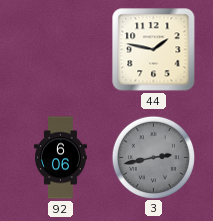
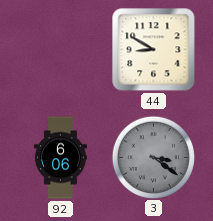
44: 1:47 -> 8:50
3: 2:43 -> 3:21
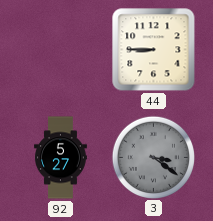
44: 8:50 -> 8:45
92: 6:06 -> 5:27
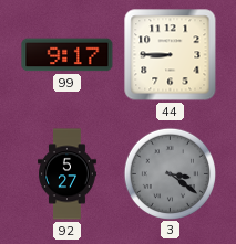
99: none -> 9:17
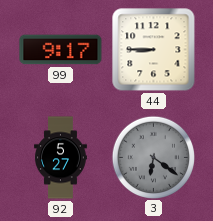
3: 3:21 -> 6:21
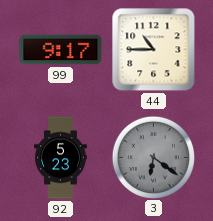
44: 8:45 -> 10:45
92: 5:27 -> 5:23
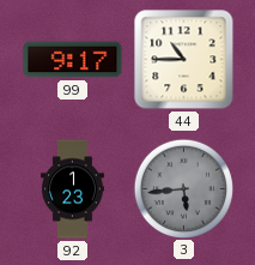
92: 5:23 -> 1:23
3: 6:21 -> 5:44
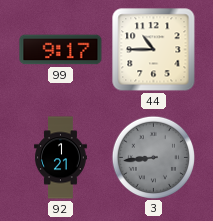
92: 1:23 -> 1:21
3: 5:44 -> 8:44
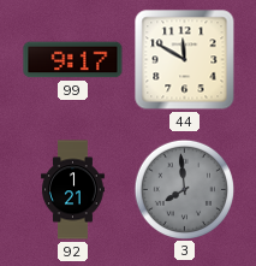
44: 10:45 -> 11:50
3: 8:44 -> 7:59
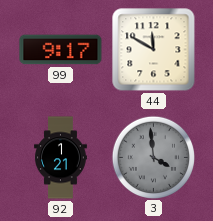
3: 7:59 -> 3:59
